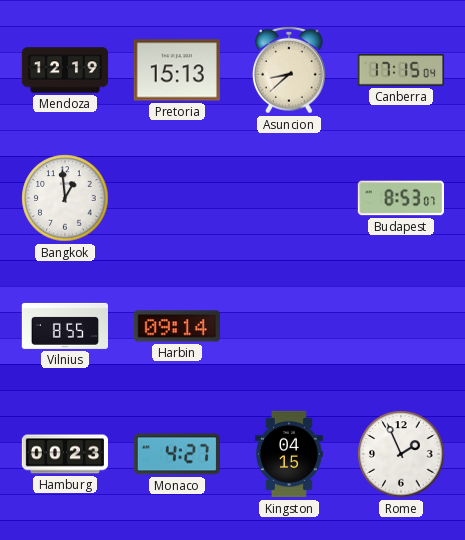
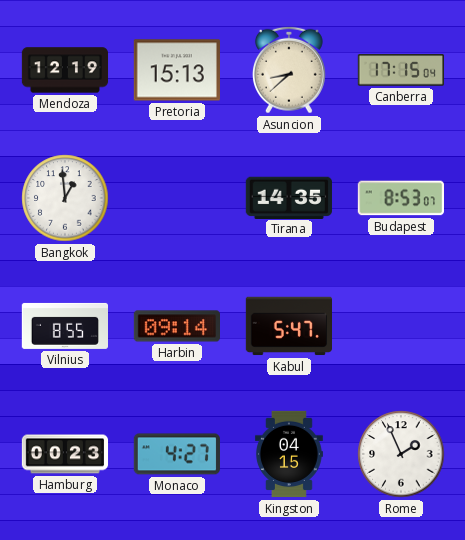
Tirana: none -> 14:35
Kabul: none -> 5:47
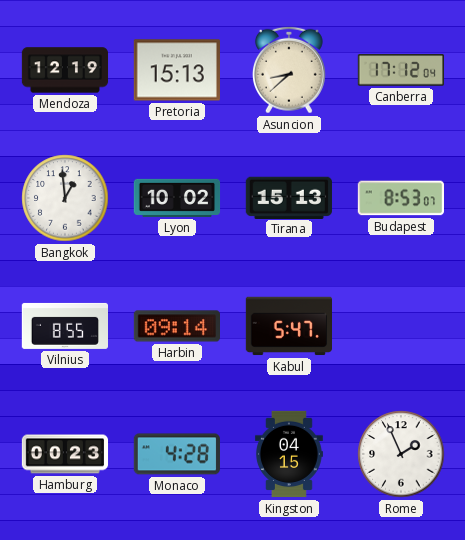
Canberra: 17:15 -> 17:12
Lyon: none -> 10:02
Tirana: 14:35 -> 15:13
Monaco: 4:27 -> 4:28
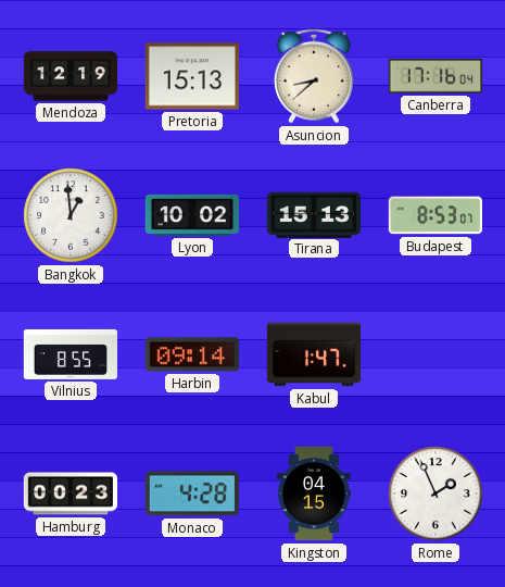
Canberra: 17:12 -> 17:16
Kabul: 5:47 -> 1:47
